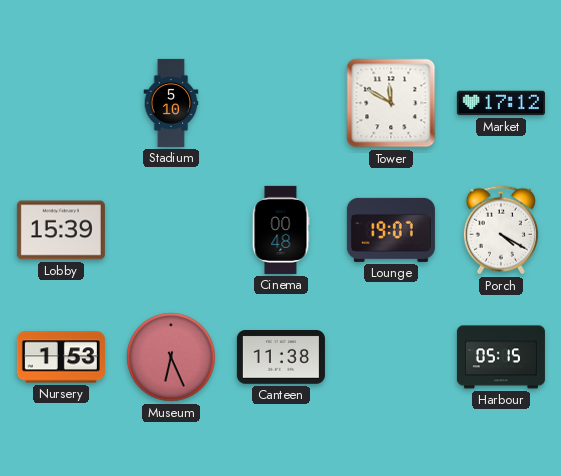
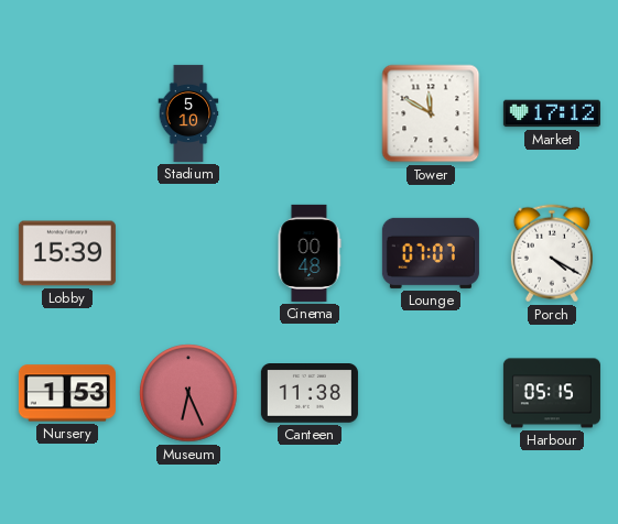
Lounge: 19:07 -> 07:07
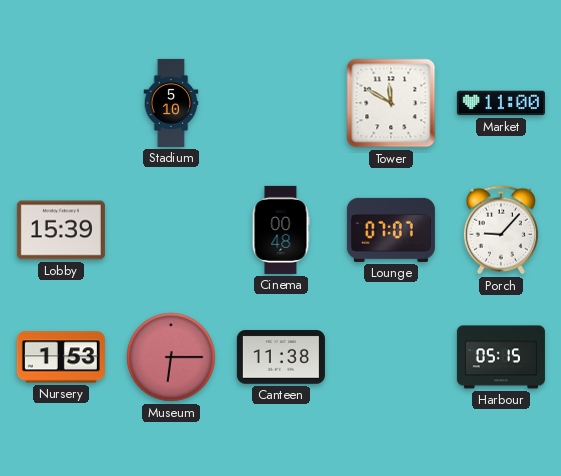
Market: 17:12 -> 11:00
Porch: 4:20 -> 9:07
Museum: 6:26 -> 6:15
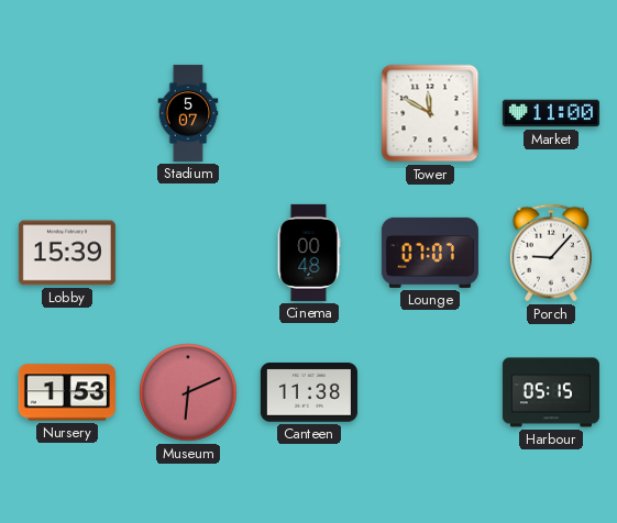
Stadium: 5:10 -> 5:07
Museum: 6:15 -> 6:11
